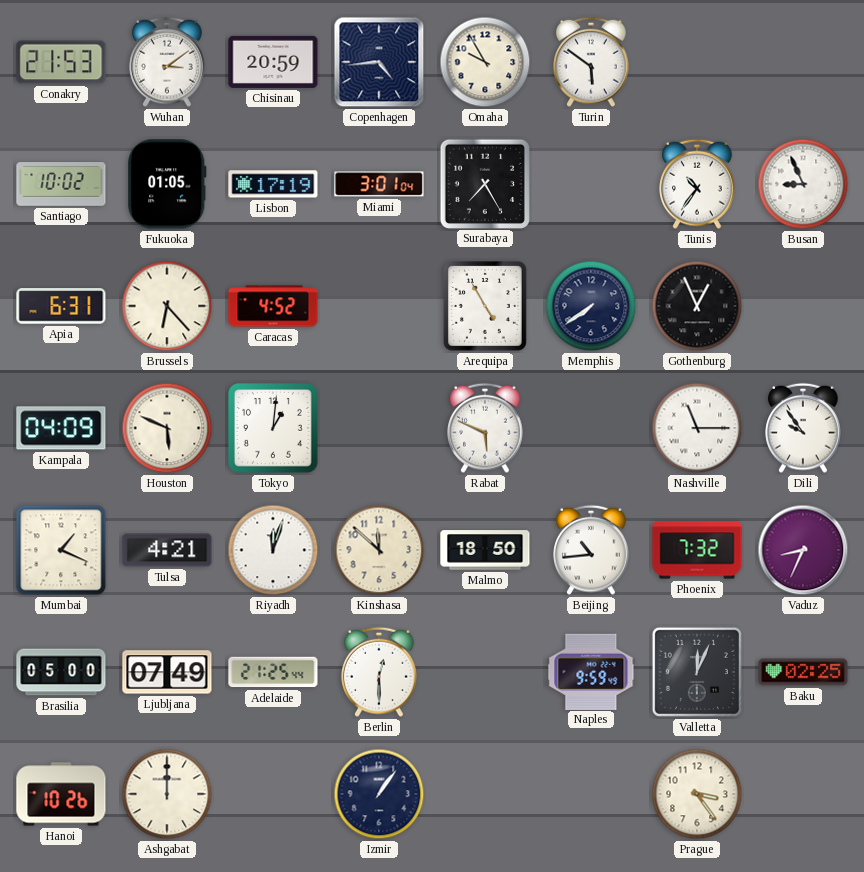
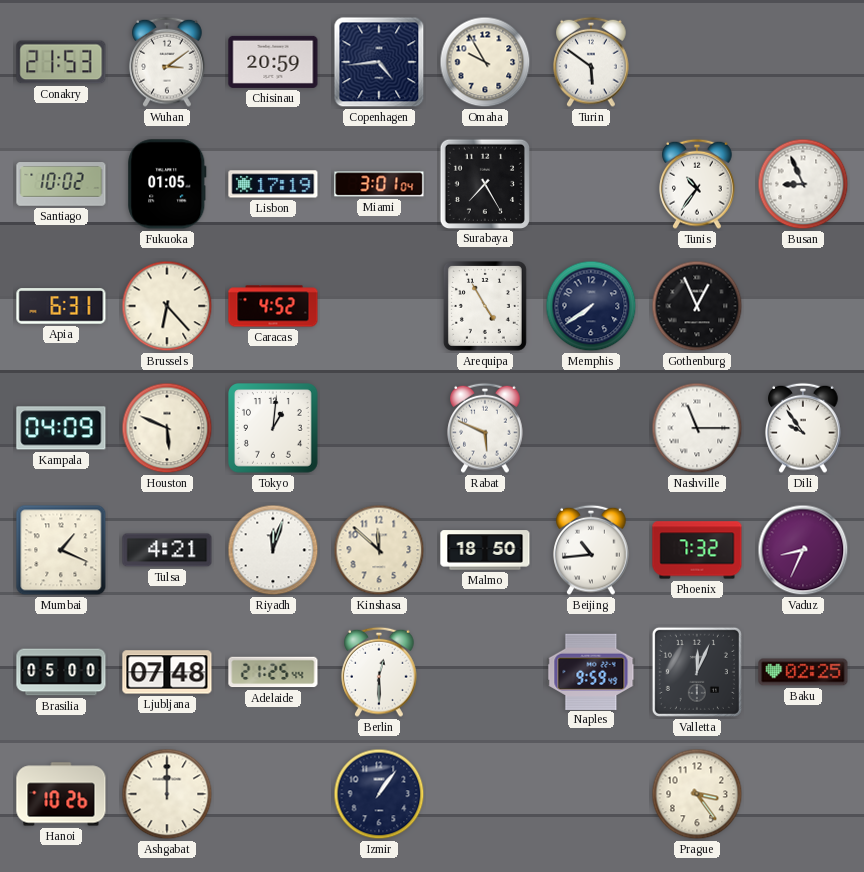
Ljubljana: 07:49 -> 07:48
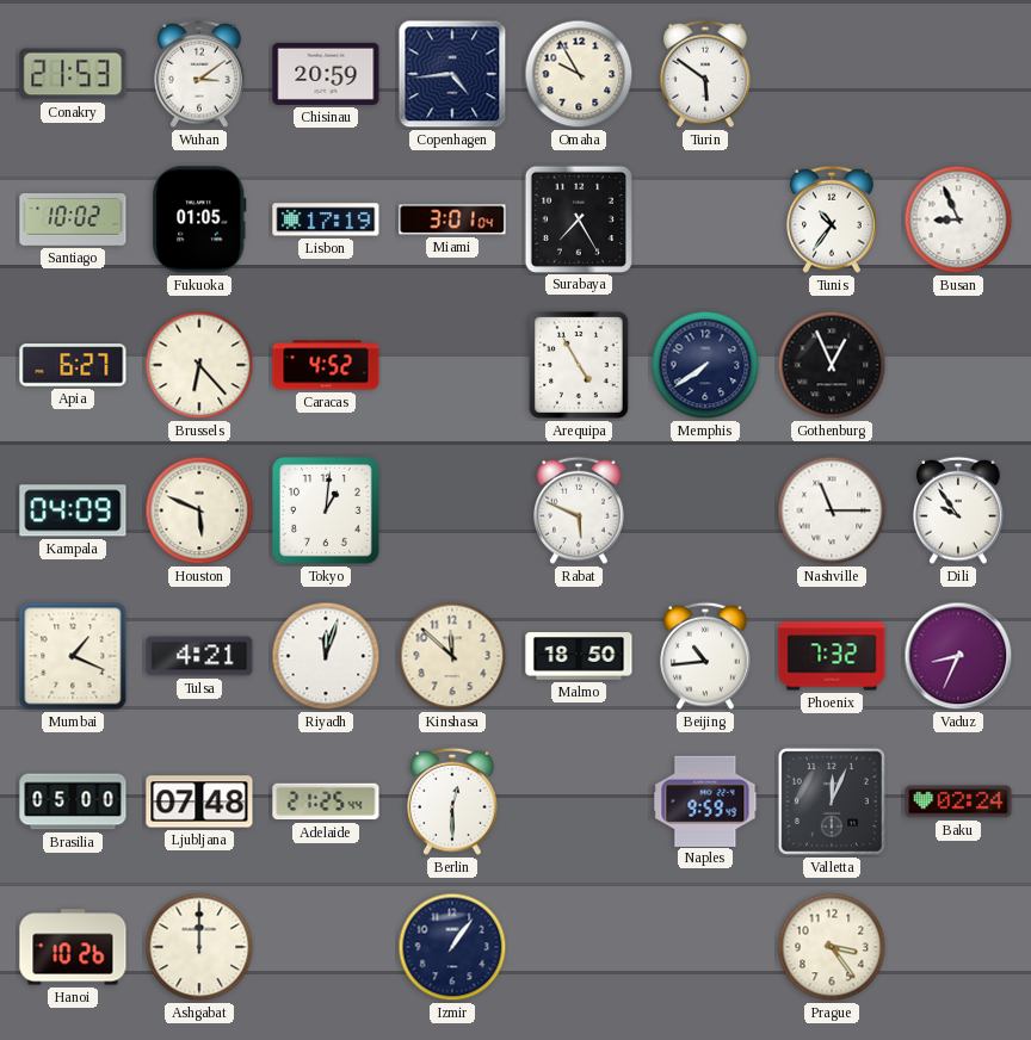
Apia: 6:31 -> 6:27
Baku: 02:25 -> 02:24
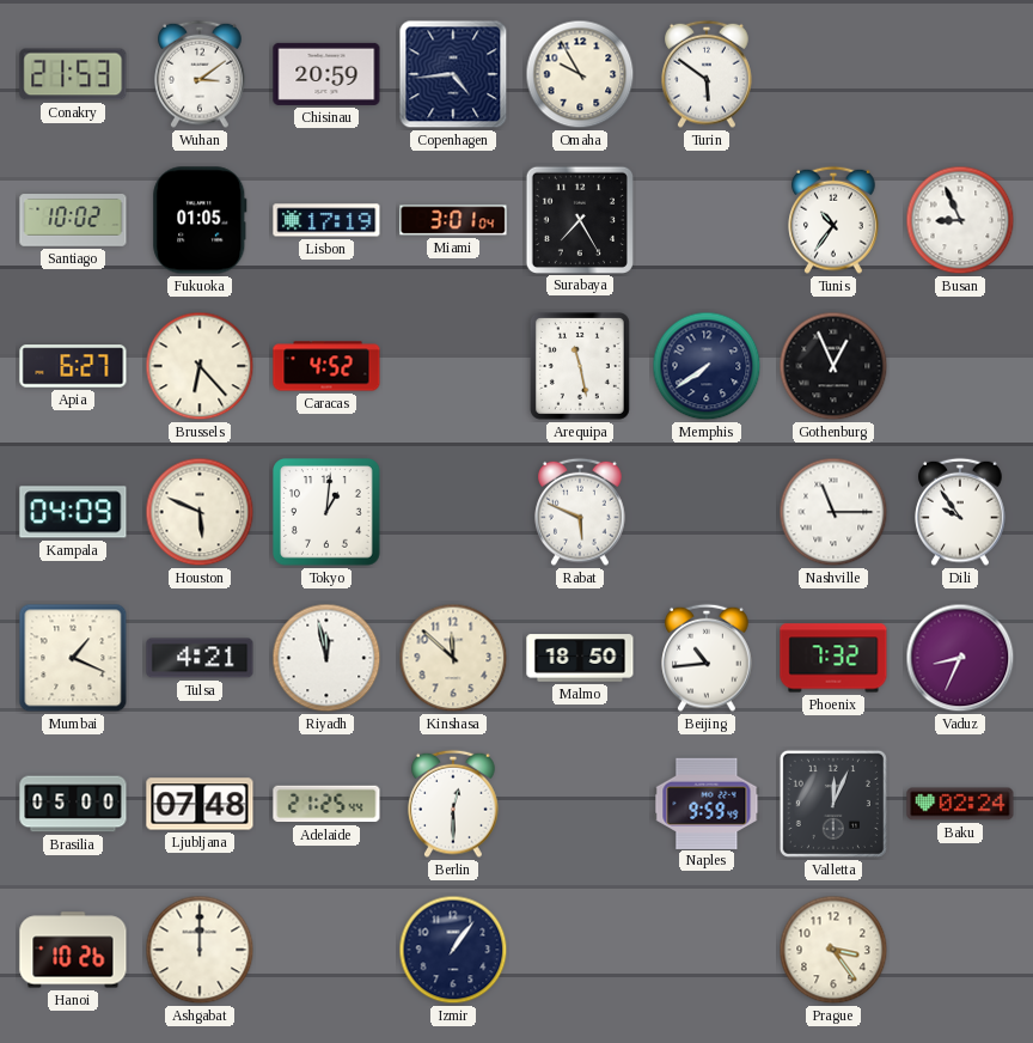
Arequipa: 4:55 -> 11:28
Riyadh: 12:03 -> 11:58
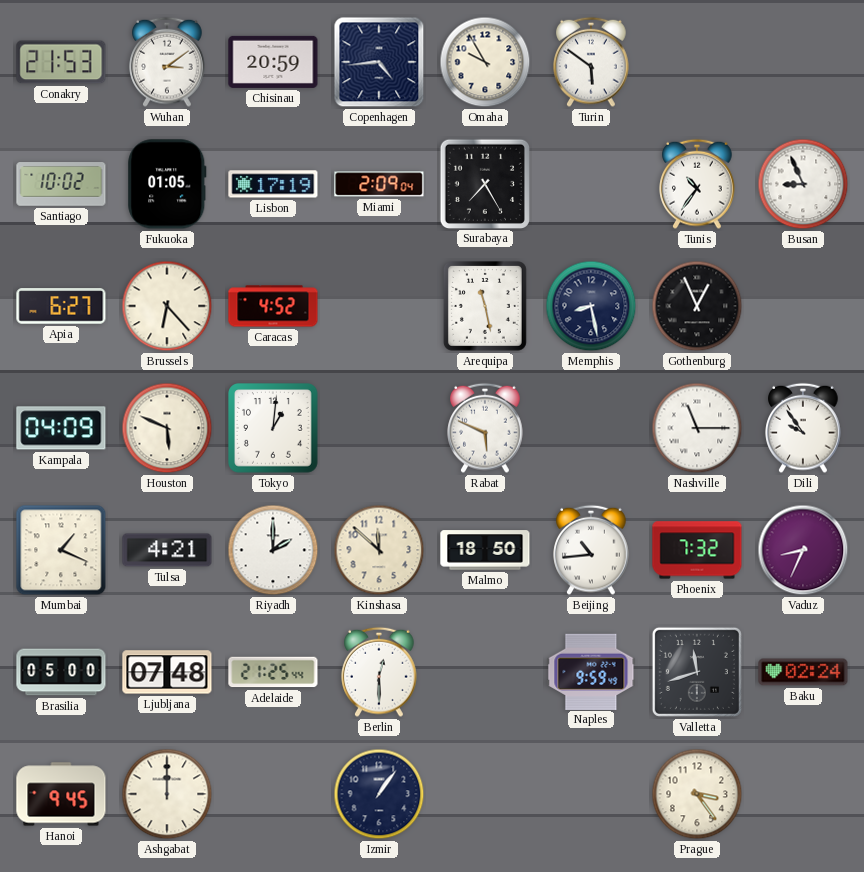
Miami: 3:01 -> 2:09
Memphis: 7:39 -> 8:28
Riyadh: 11:58 -> 2:00
Valletta: 12:04 -> 11:42
Hanoi: 10:26 -> 9:45
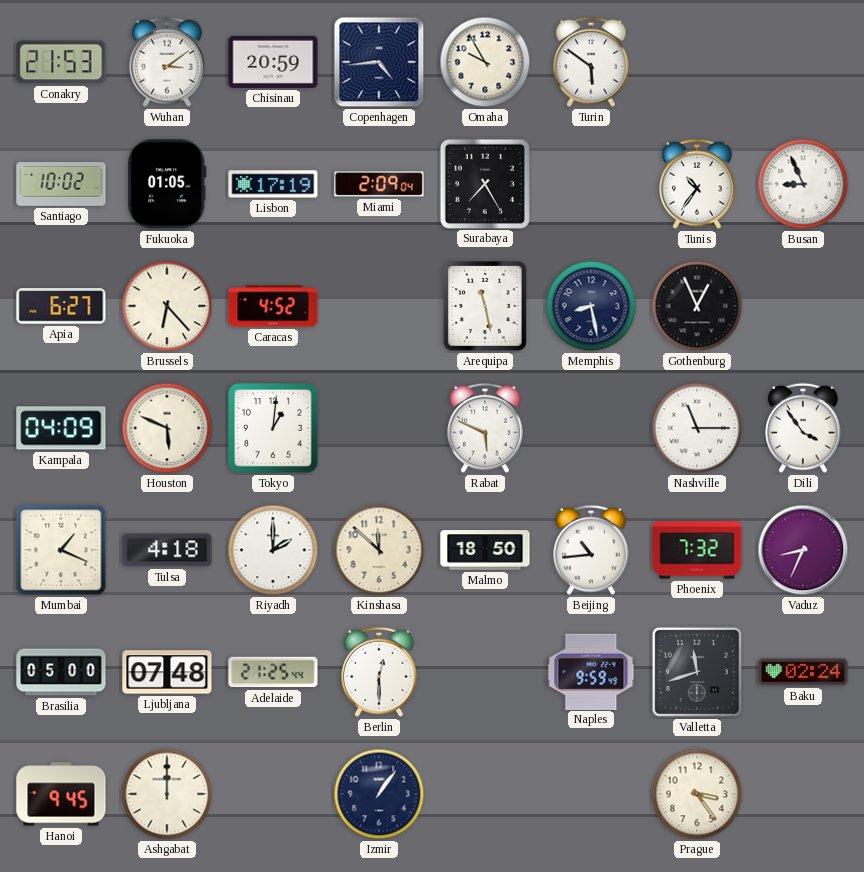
Dili: 9:54 -> 3:54
Tulsa: 4:21 -> 4:18
